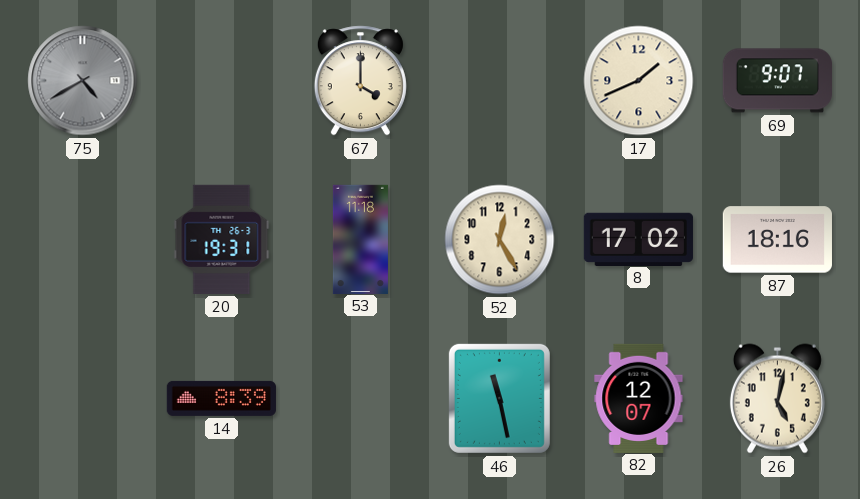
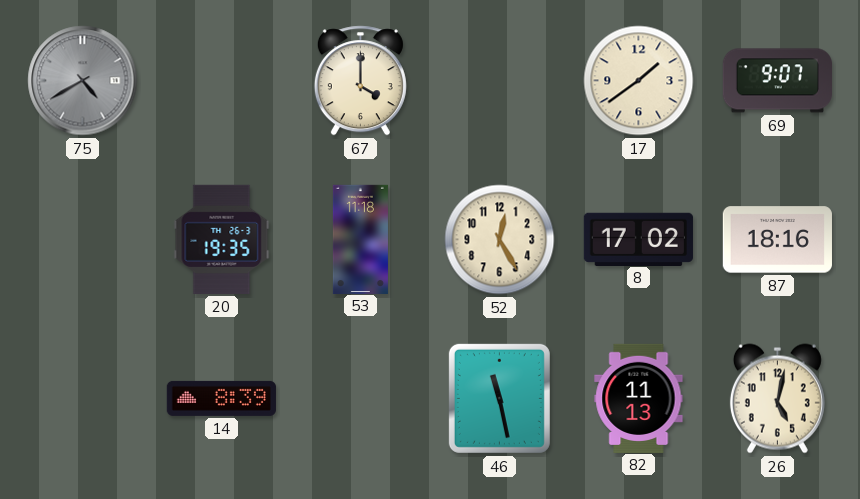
17: 1:41 -> 1:39
20: 19:31 -> 19:35
82: 12:07 -> 11:13
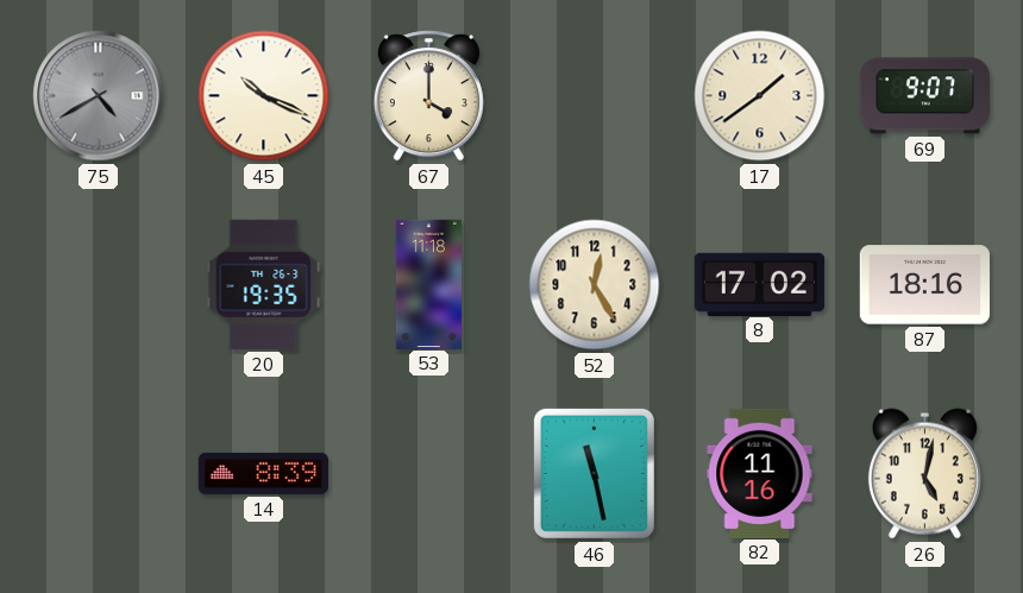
45: none -> 10:19
82: 11:13 -> 11:16
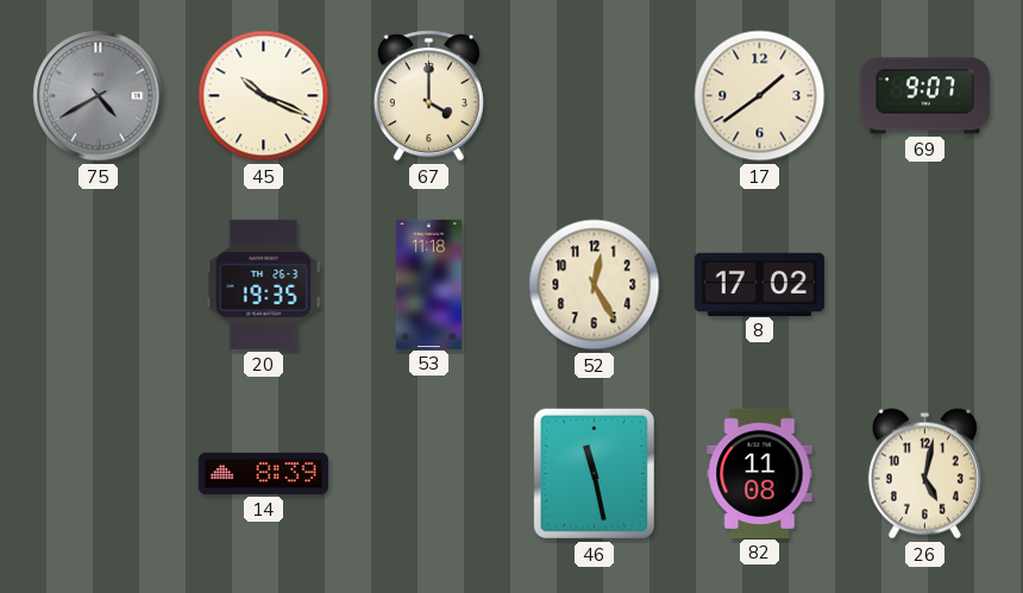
87: 18:16 -> none
82: 11:16 -> 11:08
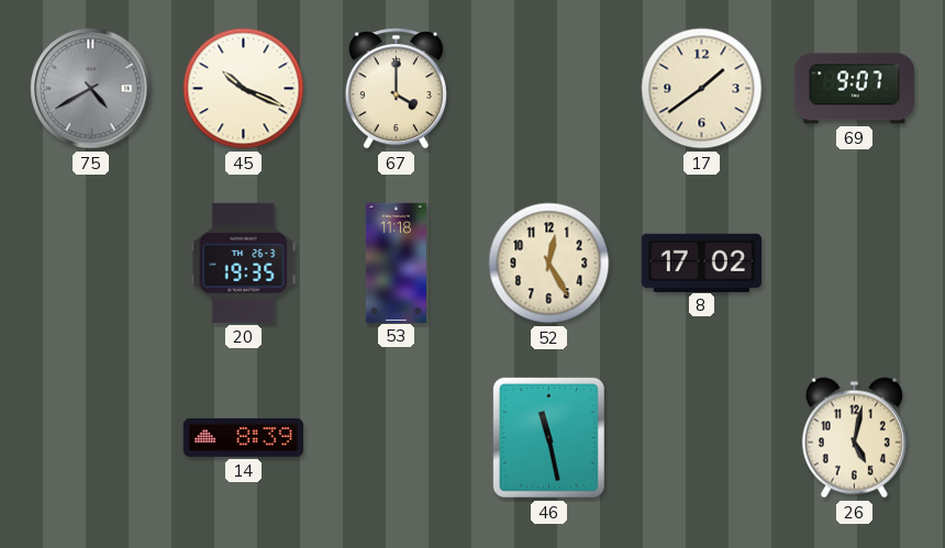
82: 11:08 -> none
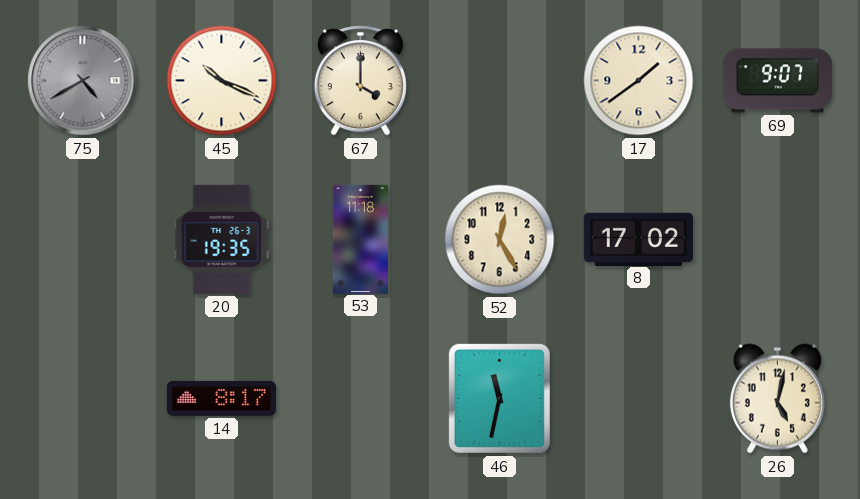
14: 8:39 -> 8:17
46: 11:28 -> 11:32
